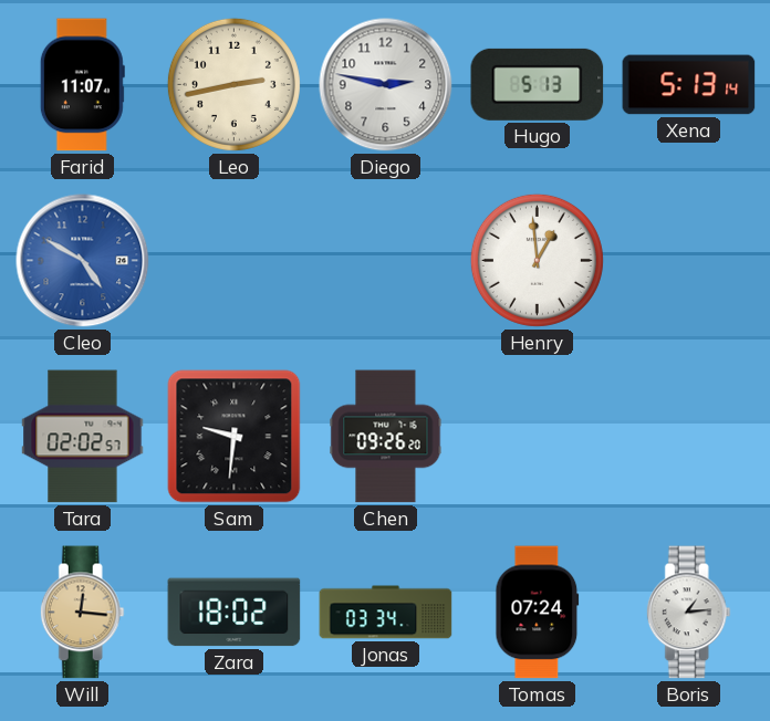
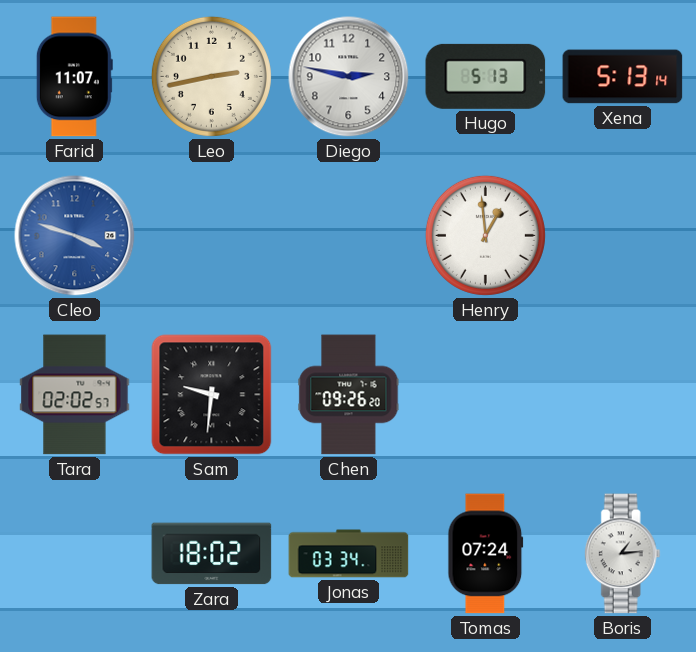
Cleo: 4:50 -> 3:48
Will: 12:16 -> none
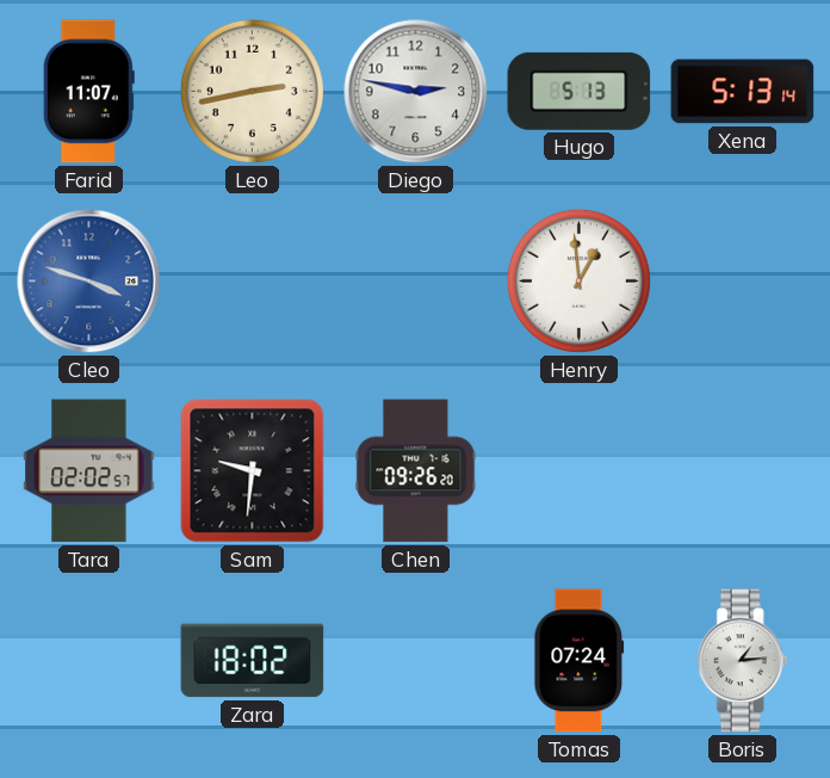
Jonas: 03:34 -> none
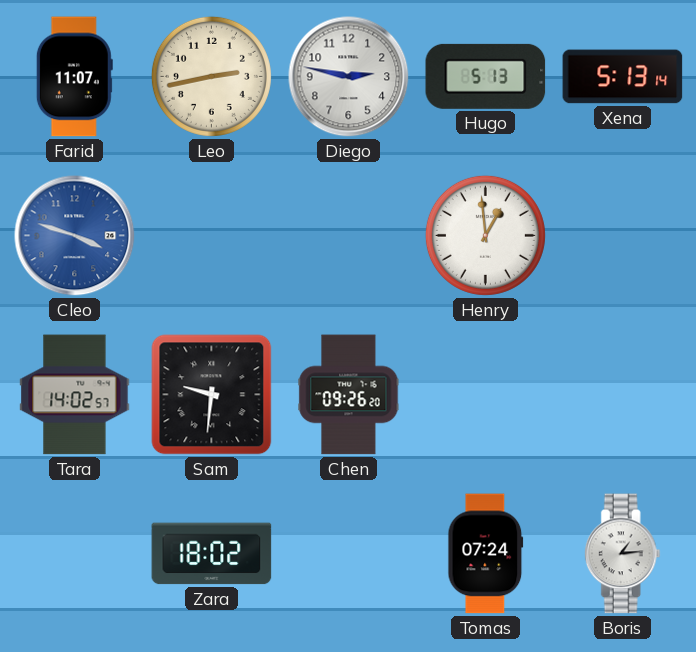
Tara: 02:02 -> 14:02
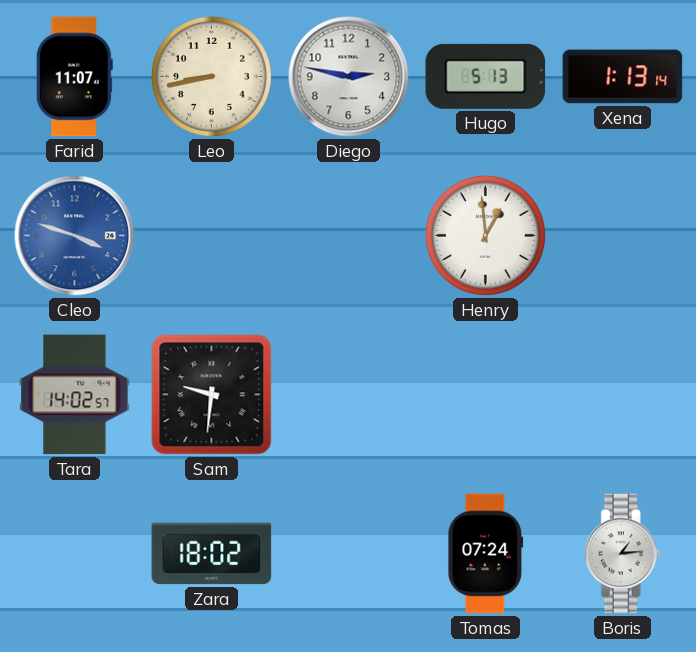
Leo: 2:43 -> 8:43
Xena: 5:13 -> 1:13
Chen: 09:26 -> none
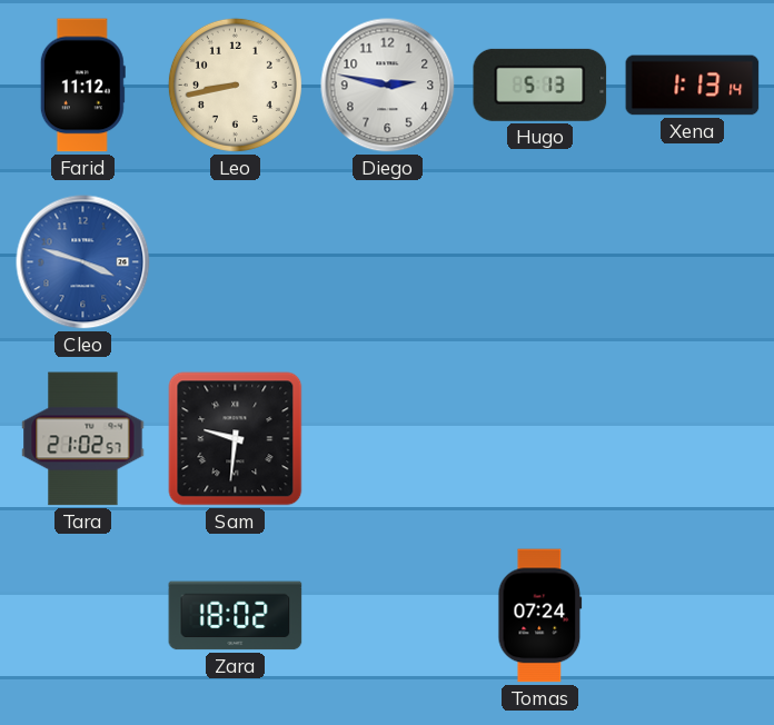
Farid: 11:07 -> 11:12
Henry: 12:59 -> none
Tara: 14:02 -> 21:02
Boris: 1:14 -> none
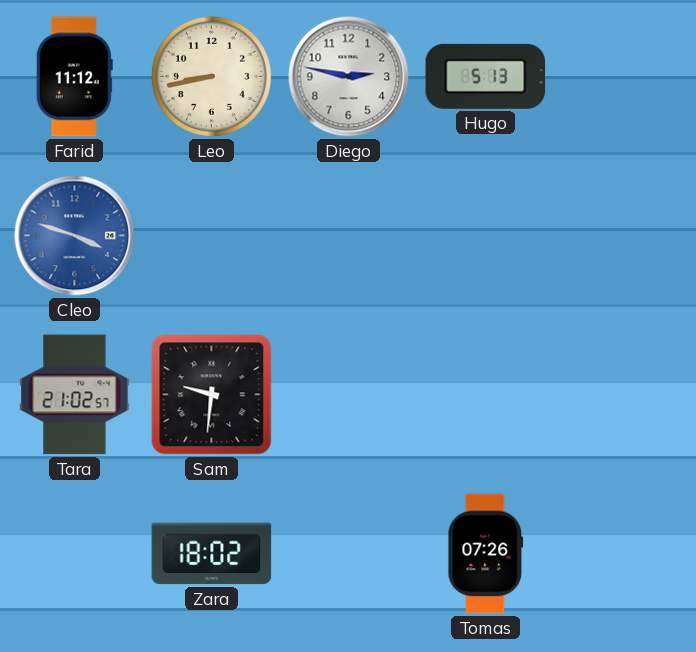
Xena: 1:13 -> none
Tomas: 07:24 -> 07:26
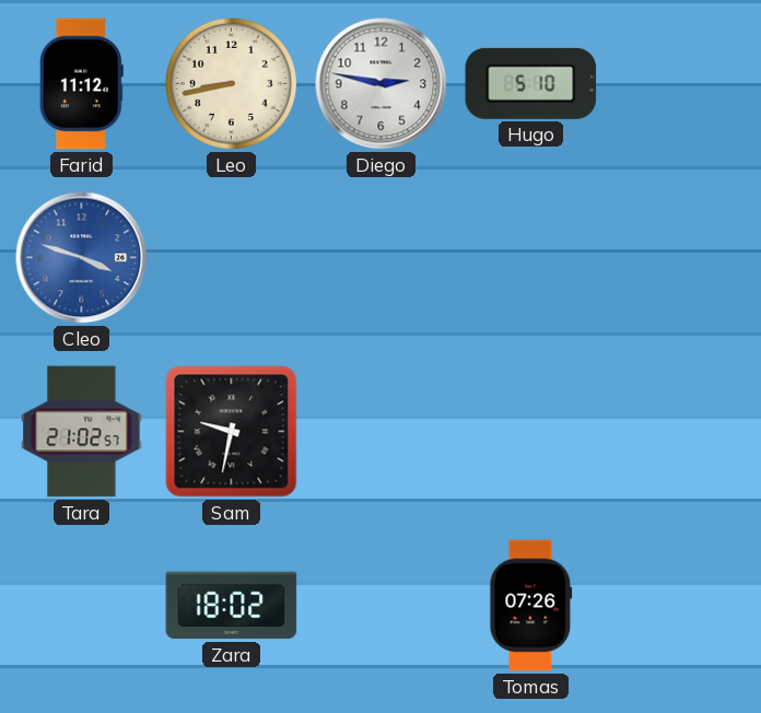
Hugo: 5:13 -> 5:10
Sam: 9:31 -> 9:32
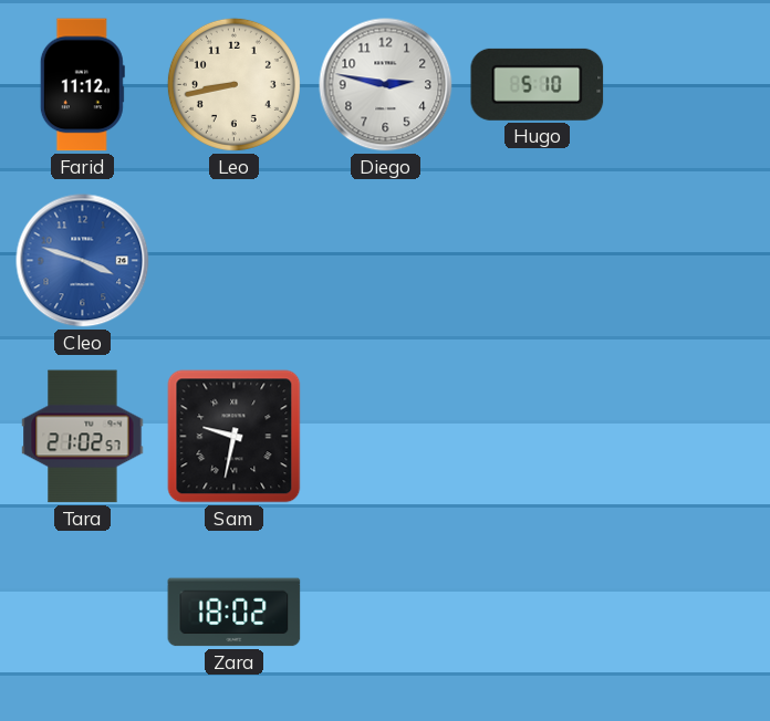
Tomas: 07:26 -> none
